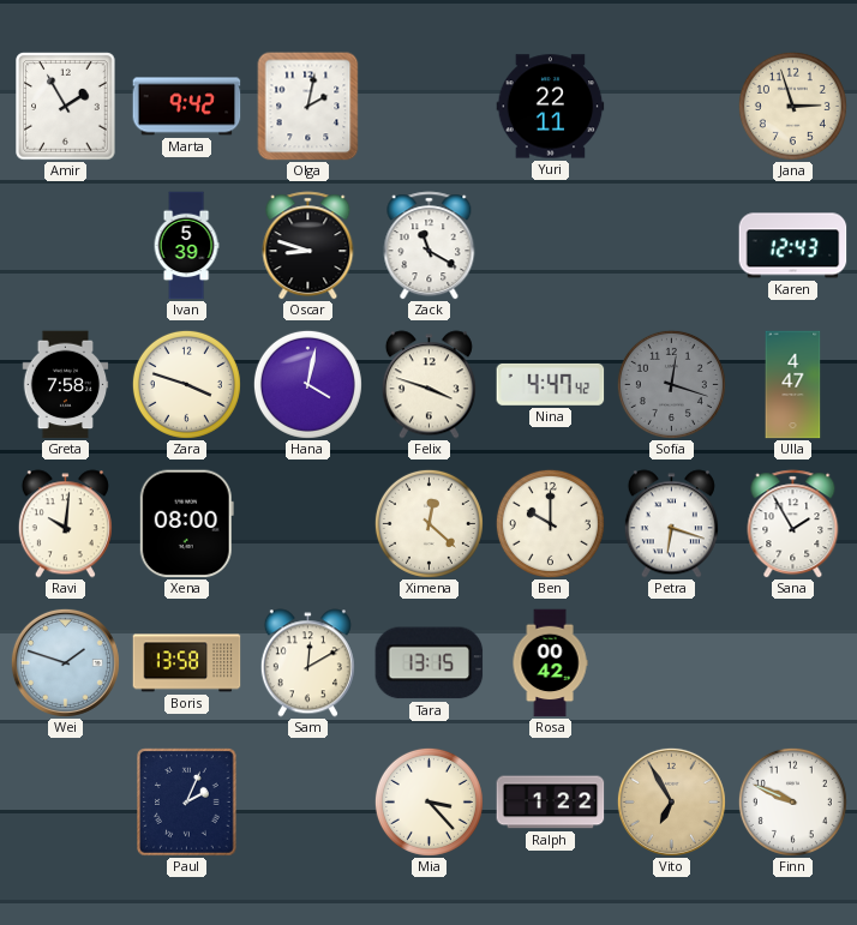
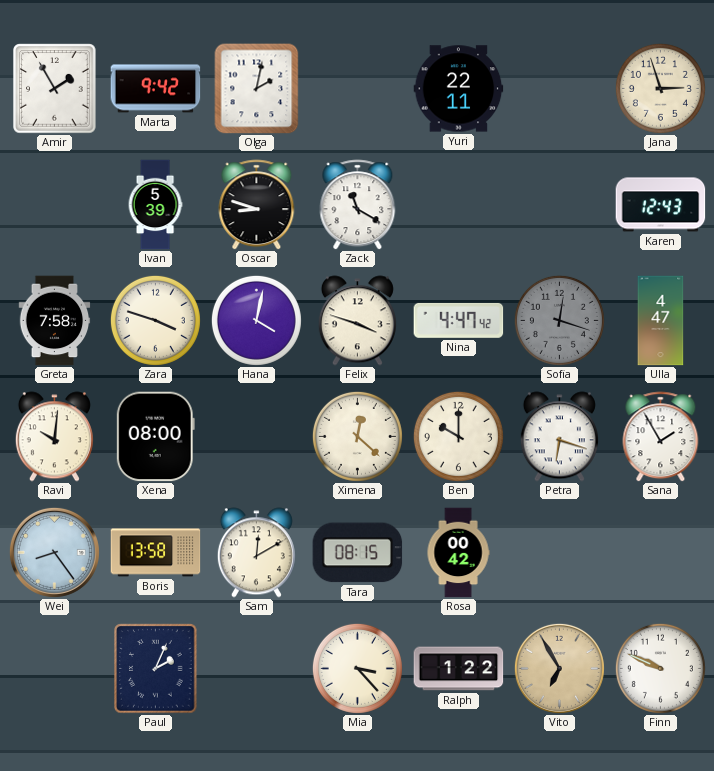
Wei: 1:48 -> 8:24
Tara: 13:15 -> 08:15
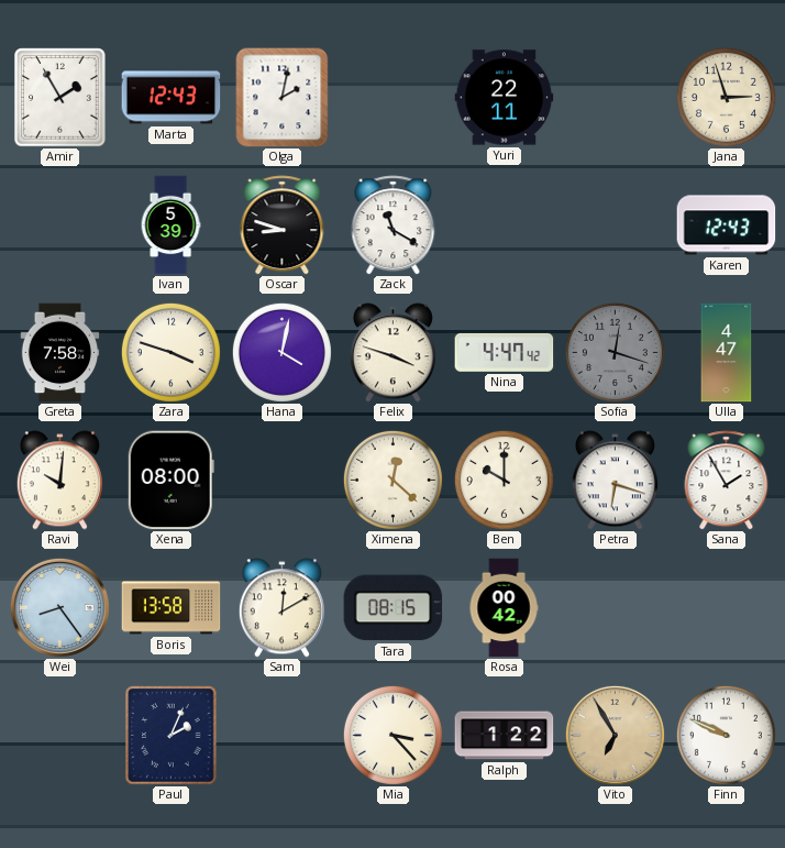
Marta: 9:42 -> 12:43
